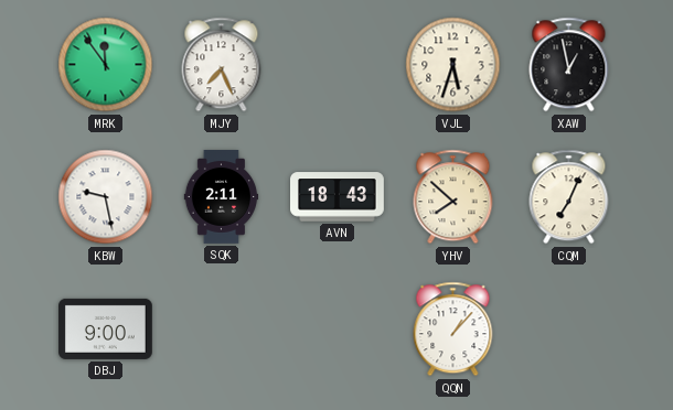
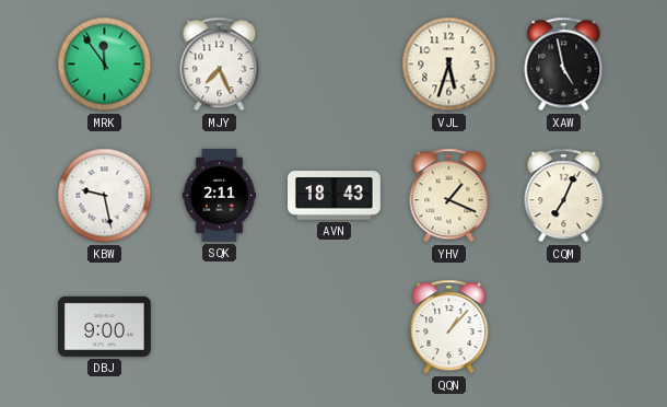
XAW: 12:58 -> 4:58
YHV: 7:52 -> 1:19
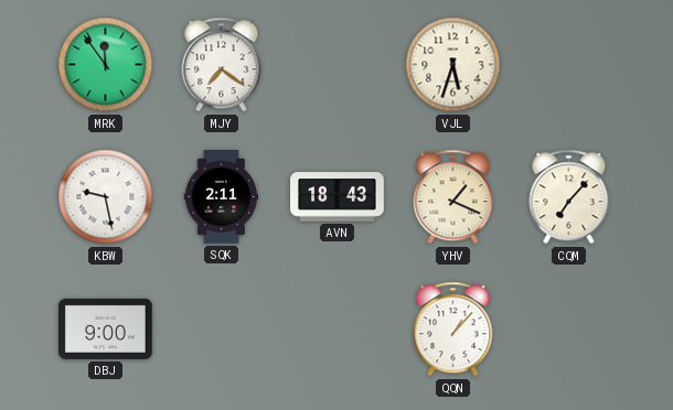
MJY: 7:26 -> 7:21
XAW: 4:58 -> none
CQM: 7:04 -> 7:07
